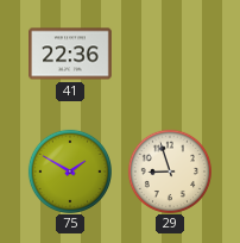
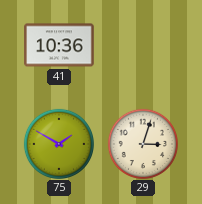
41: 22:36 -> 10:36
29: 8:57 -> 3:03
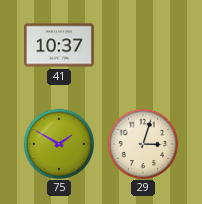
41: 10:36 -> 10:37
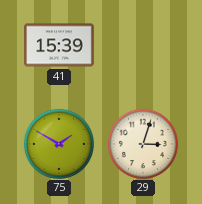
41: 10:37 -> 15:39
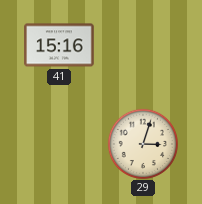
41: 15:39 -> 15:16
75: 1:50 -> none
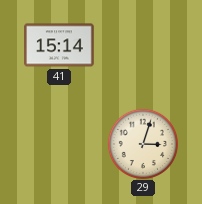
41: 15:16 -> 15:14
